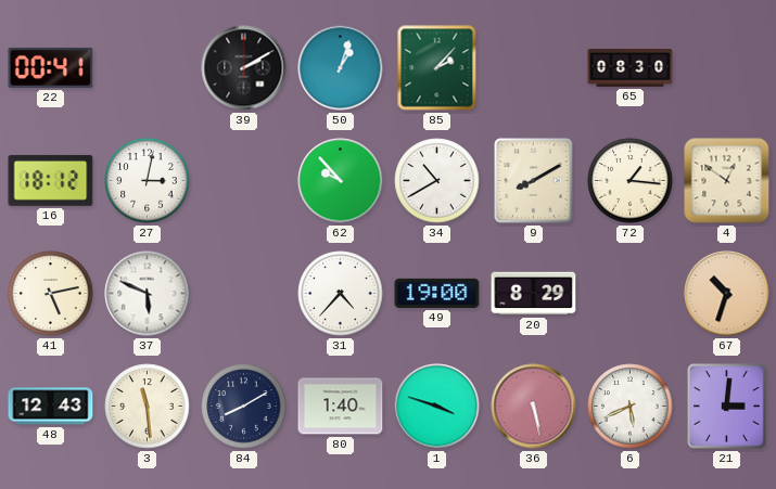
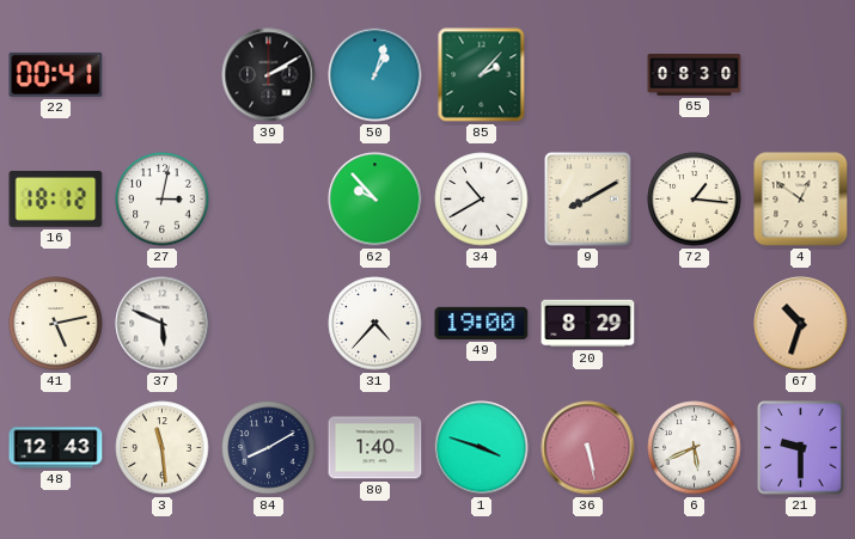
21: 3:01 -> 9:30
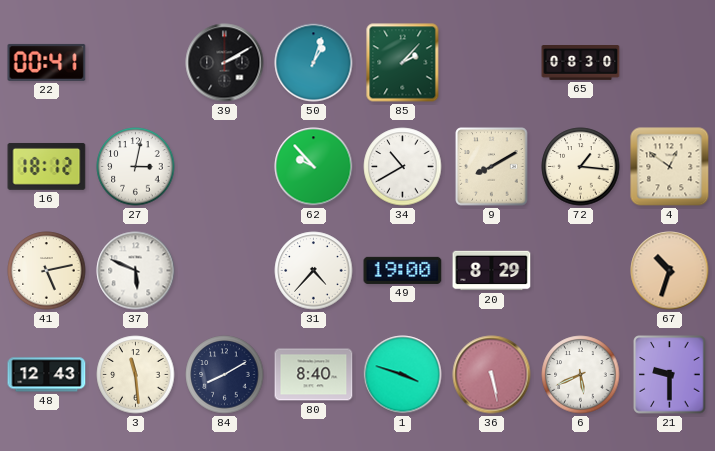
80: 1:40 -> 8:40
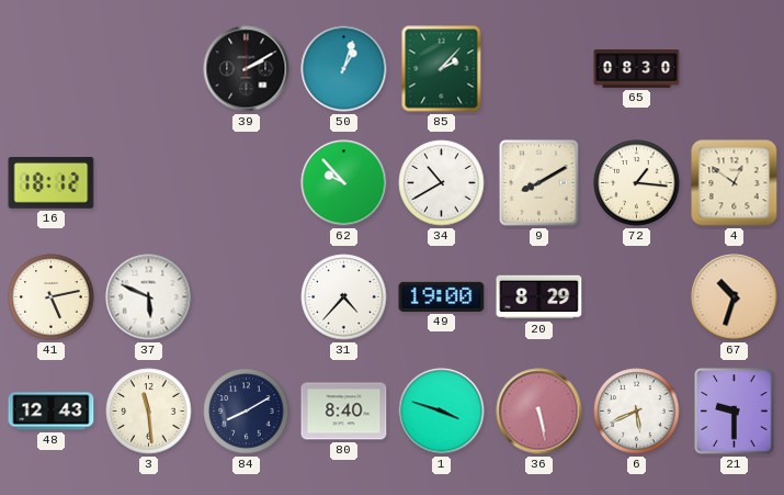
22: 00:41 -> none
27: 3:02 -> none
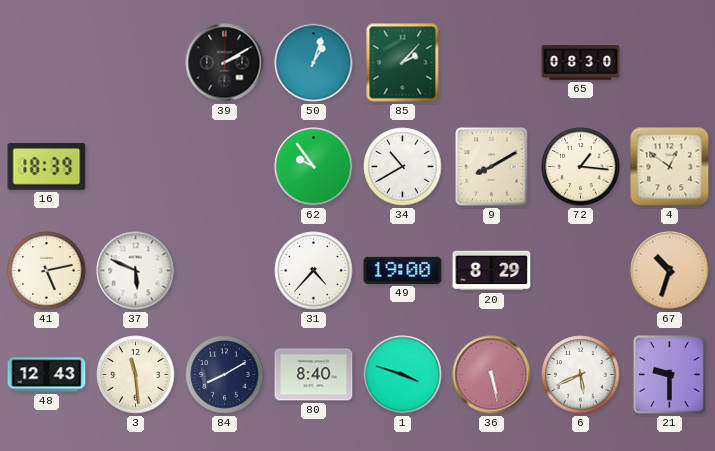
16: 18:12 -> 18:39
62: 9:53 -> 9:54
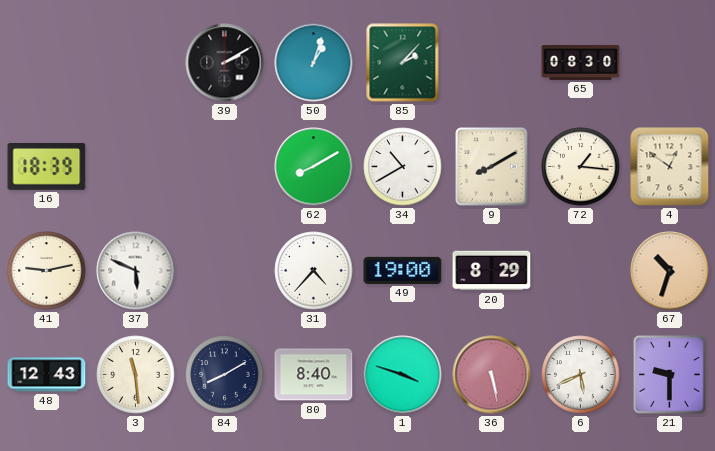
62: 9:54 -> 8:10
41: 5:13 -> 9:13
